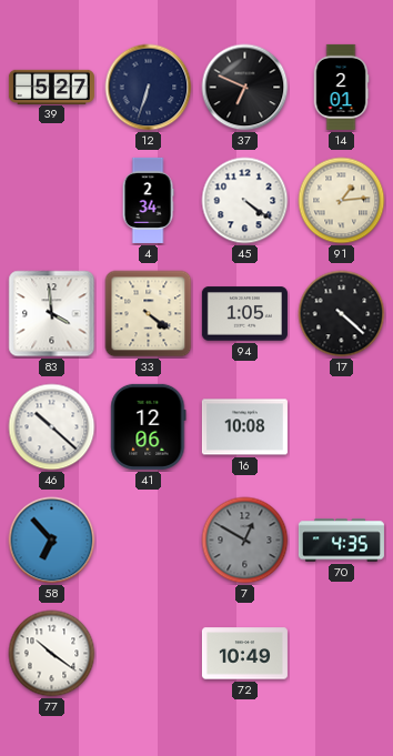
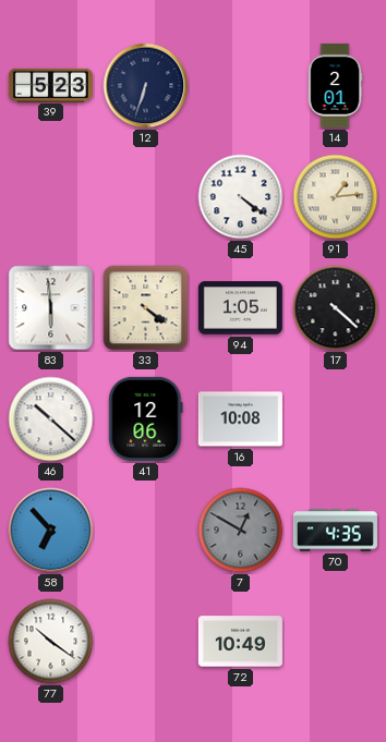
39: 5:27 -> 5:23
37: 6:49 -> none
4: 2:34 -> none
83: 3:59 -> 5:59
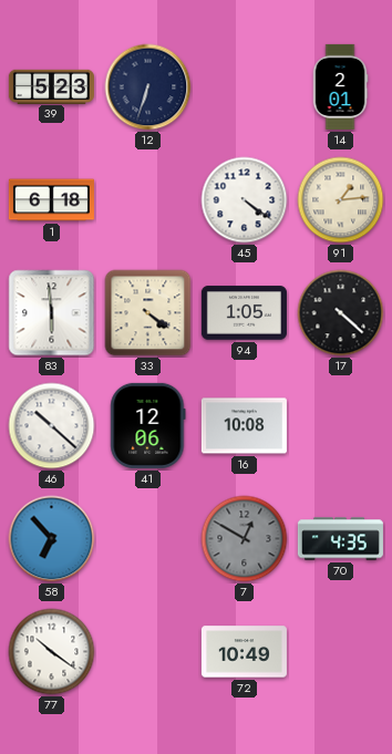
1: none -> 6:18
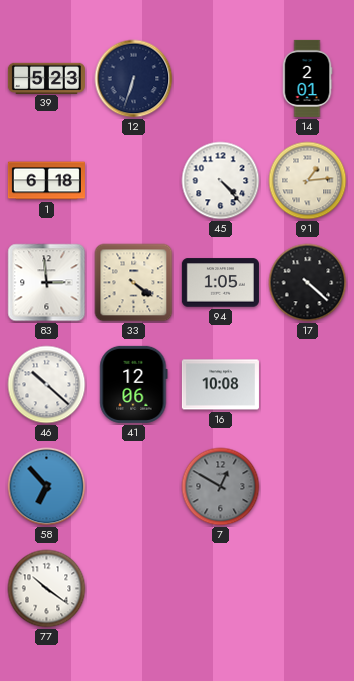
45: 4:21 -> 4:23
83: 5:59 -> 2:59
70: 4:35 -> none
72: 10:49 -> none
